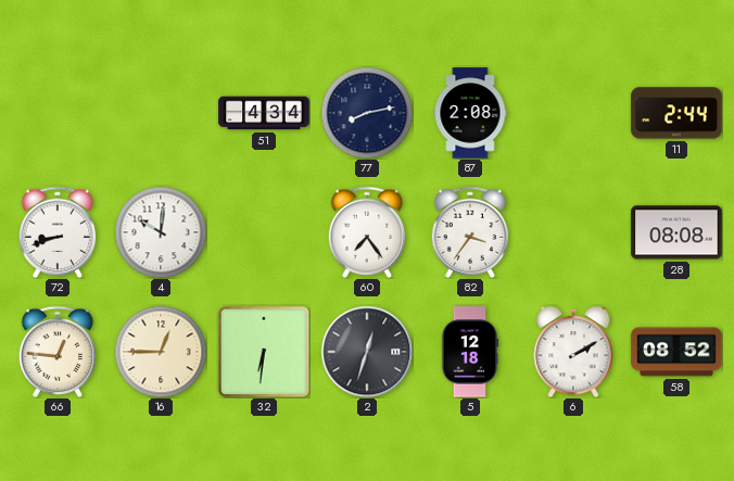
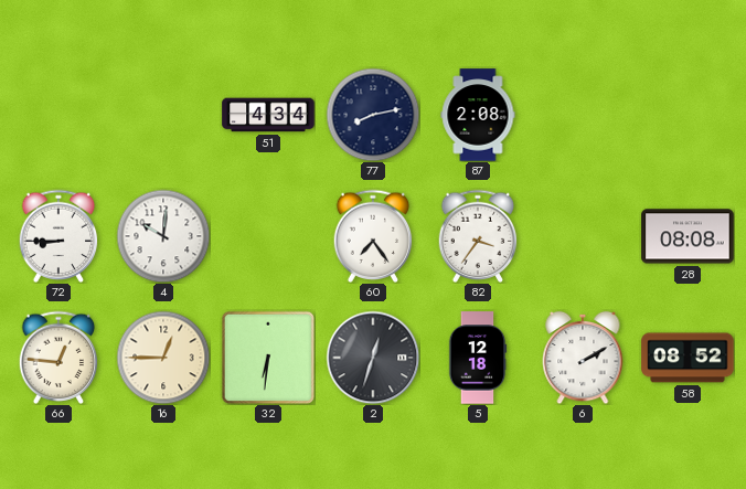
11: 2:44 -> none
72: 8:42 -> 8:45
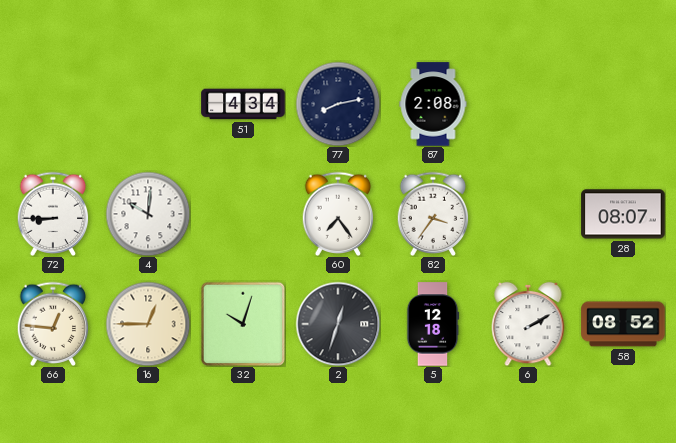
28: 08:08 -> 08:07
32: 6:31 -> 10:03
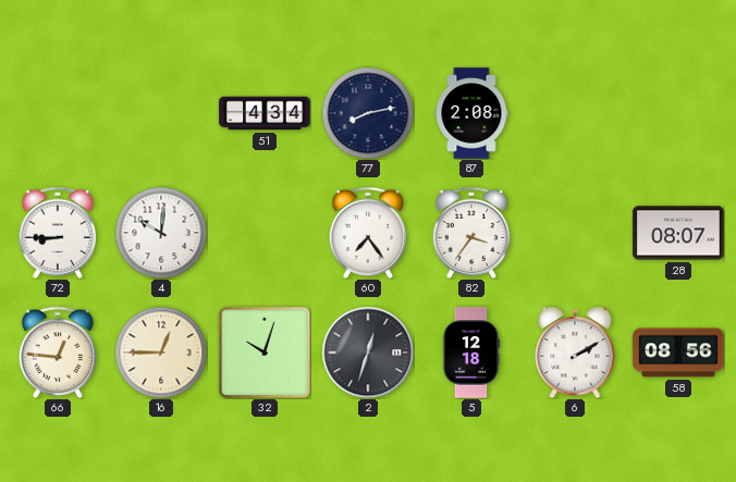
58: 08:52 -> 08:56
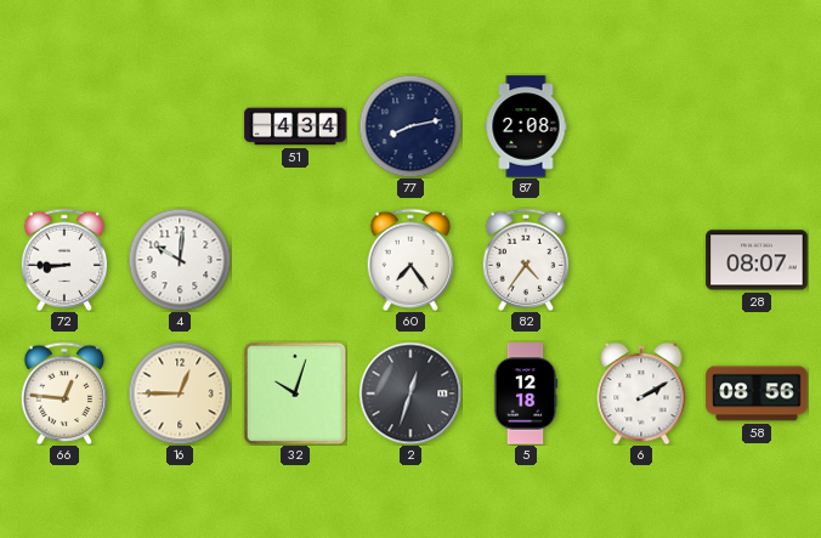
82: 3:36 -> 4:36
